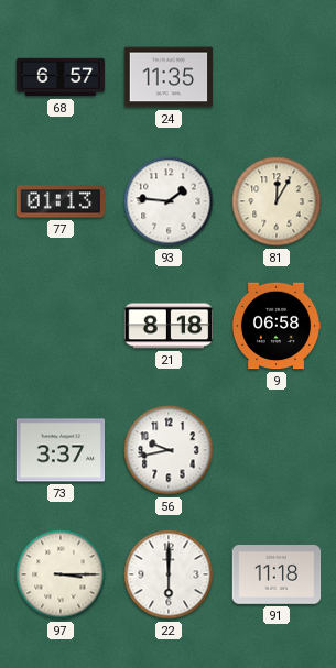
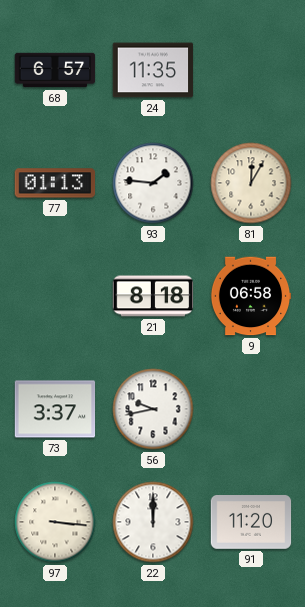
97: 3:15 -> 3:16
22: 6:00 -> 12:00
91: 11:18 -> 11:20
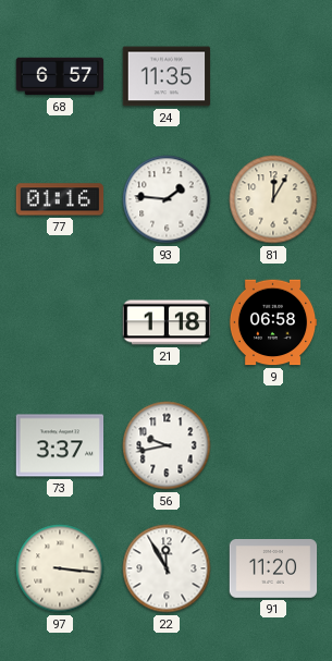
77: 01:13 -> 01:16
21: 8:18 -> 1:18
22: 12:00 -> 11:55
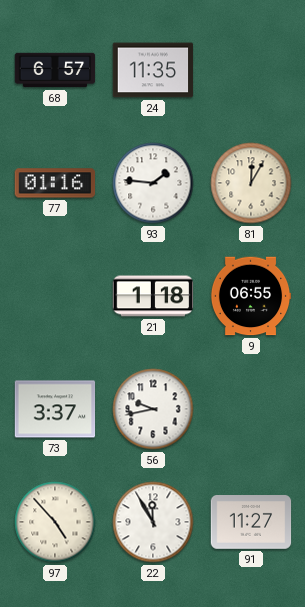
9: 06:58 -> 06:55
97: 3:16 -> 4:53
91: 11:20 -> 11:27
